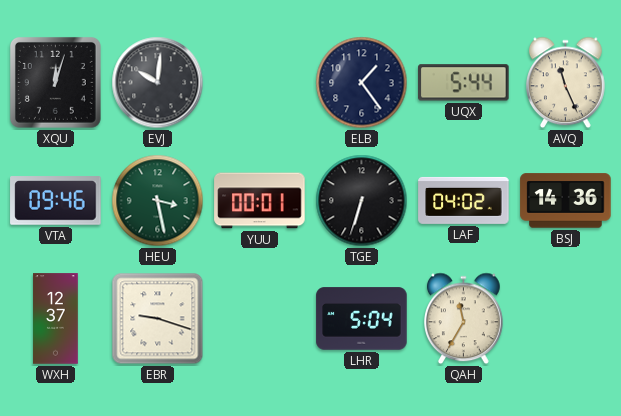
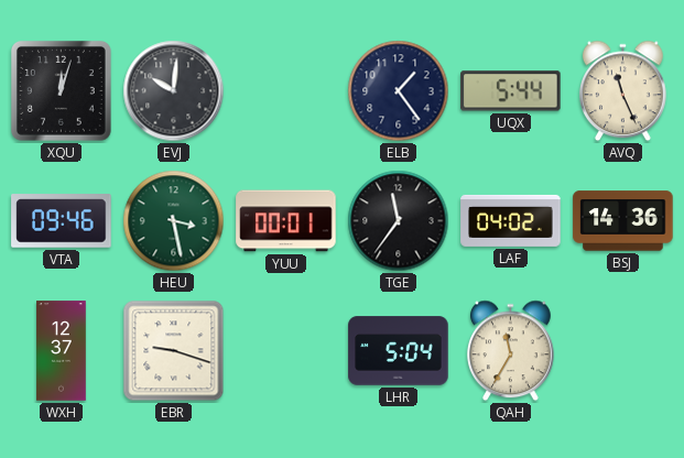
TGE: 6:33 -> 11:36
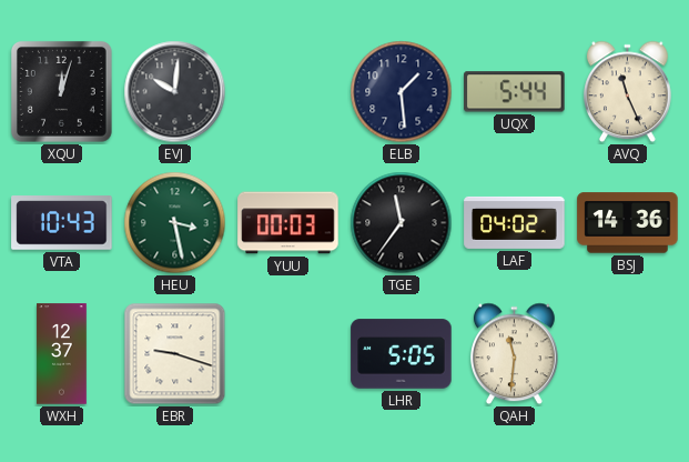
ELB: 1:24 -> 1:29
VTA: 09:46 -> 10:43
YUU: 00:01 -> 00:03
LHR: 5:04 -> 5:05
QAH: 11:35 -> 11:31
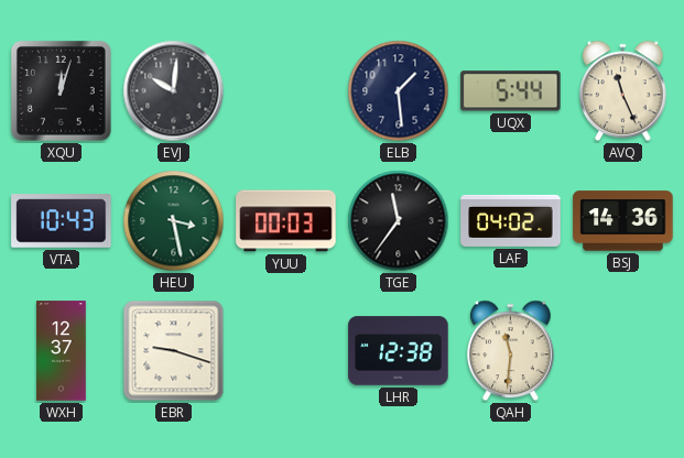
LHR: 5:05 -> 12:38
